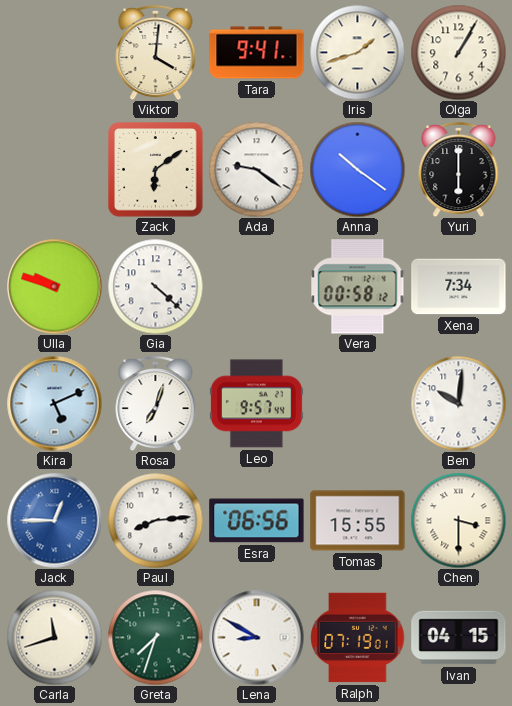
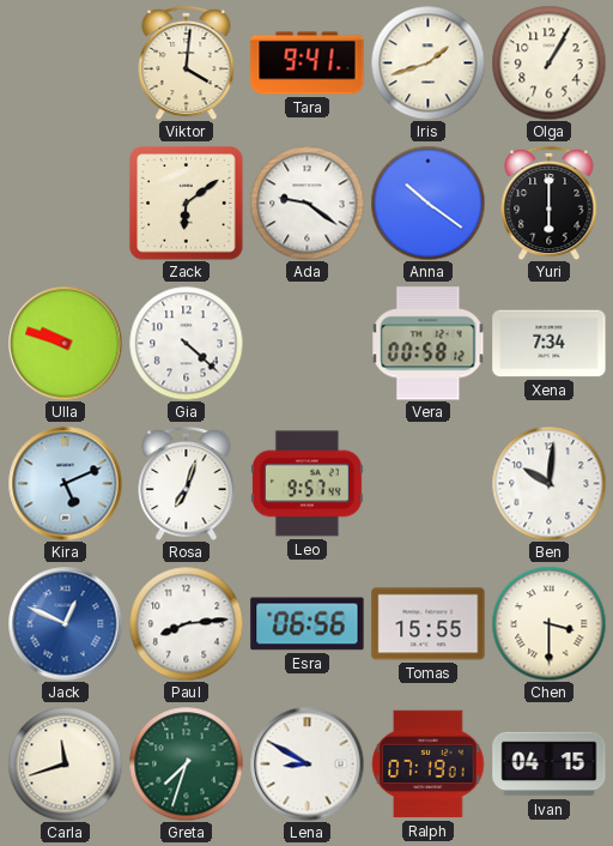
Jack: 12:45 -> 12:49
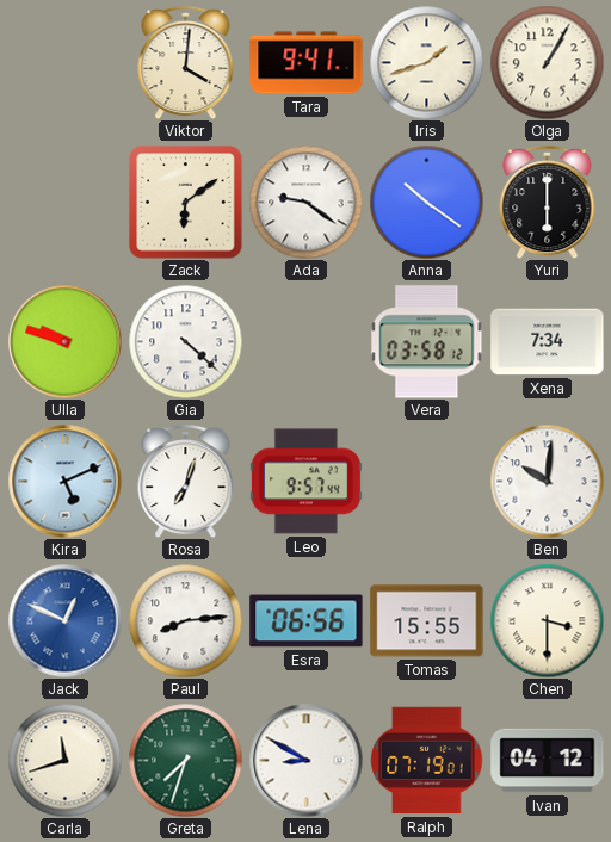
Vera: 00:58 -> 03:58
Ivan: 04:15 -> 04:12
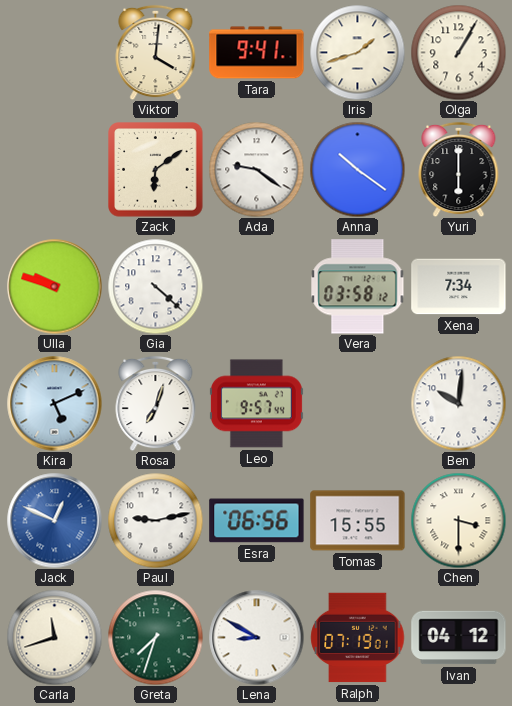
Paul: 8:14 -> 9:13
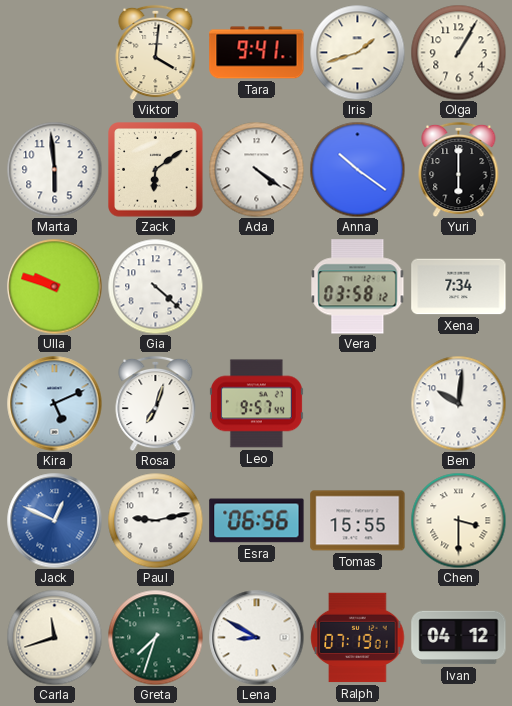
Marta: none -> 5:59
Ada: 9:21 -> 4:21
